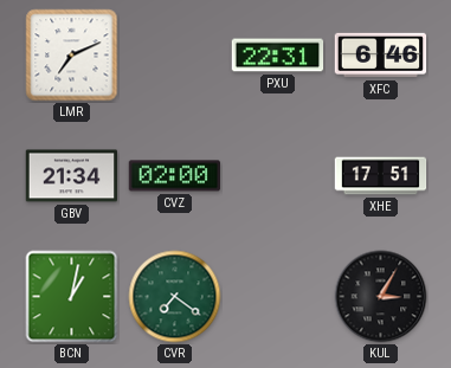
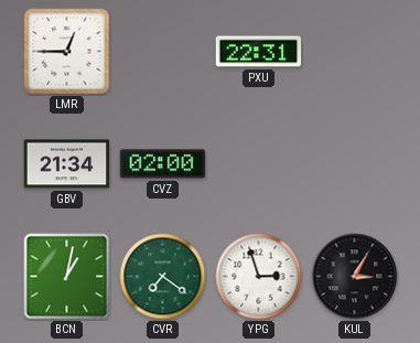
LMR: 7:11 -> 12:45
XFC: 6:46 -> none
XHE: 17:51 -> none
YPG: none -> 2:57
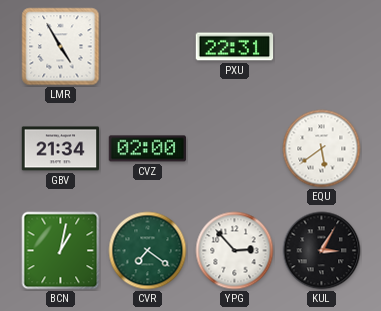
LMR: 12:45 -> 4:55
EQU: none -> 5:39
YPG: 2:57 -> 2:53
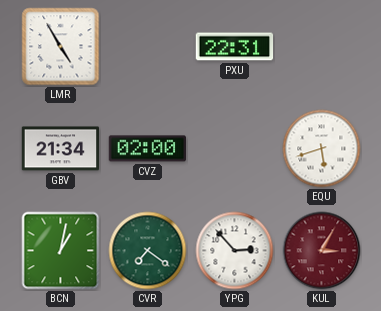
EQU: 5:39 -> 5:42
KUL dial: black -> burgundy
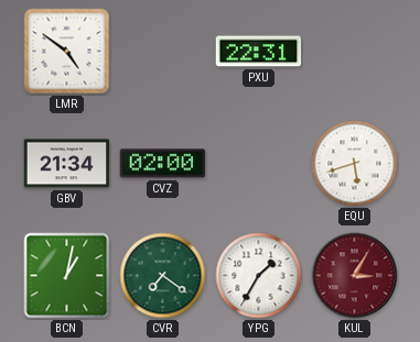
LMR: 4:55 -> 4:51
YPG: 2:53 -> 1:35
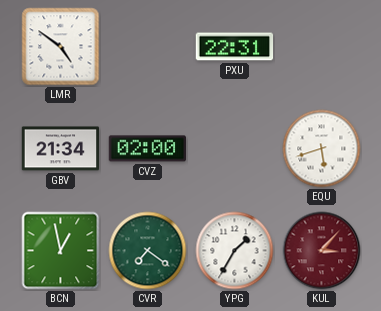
BCN: 1:02 -> 12:58
KUL: 3:05 -> 3:07
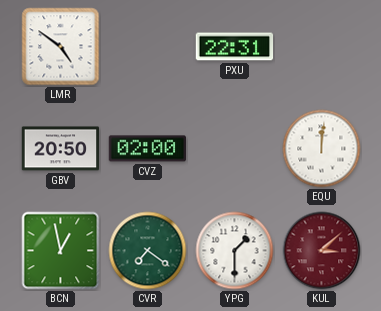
GBV: 21:34 -> 20:50
EQU: 5:42 -> 12:01
YPG: 1:35 -> 1:30
KUL: 3:07 -> 3:08
